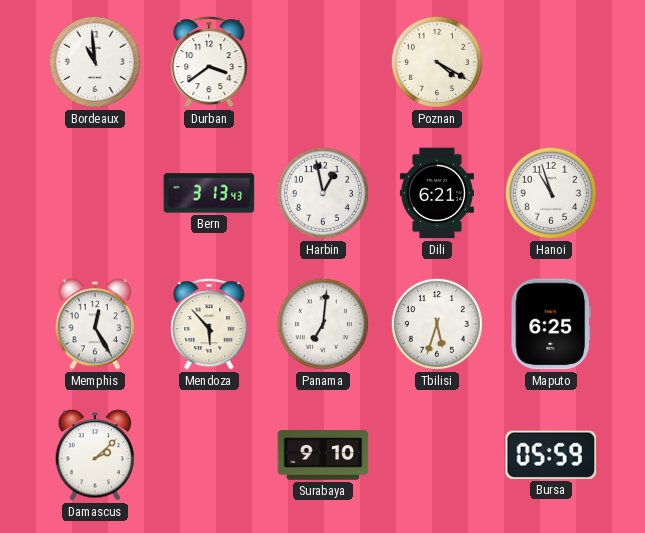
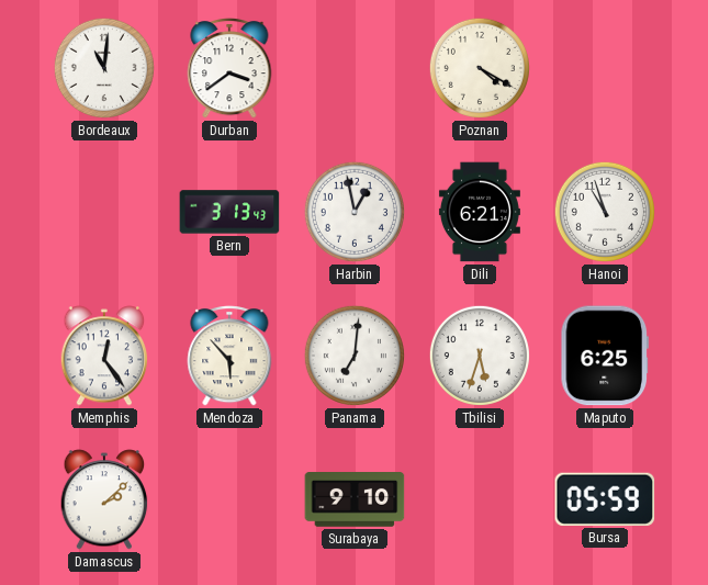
Bordeaux: 10:59 -> 11:01
Memphis: 12:25 -> 12:24
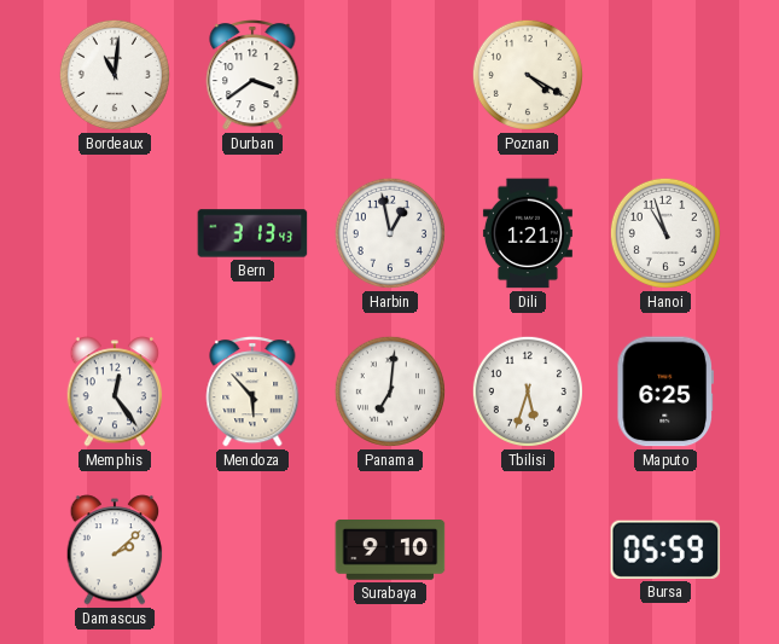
Dili: 6:21 -> 1:21
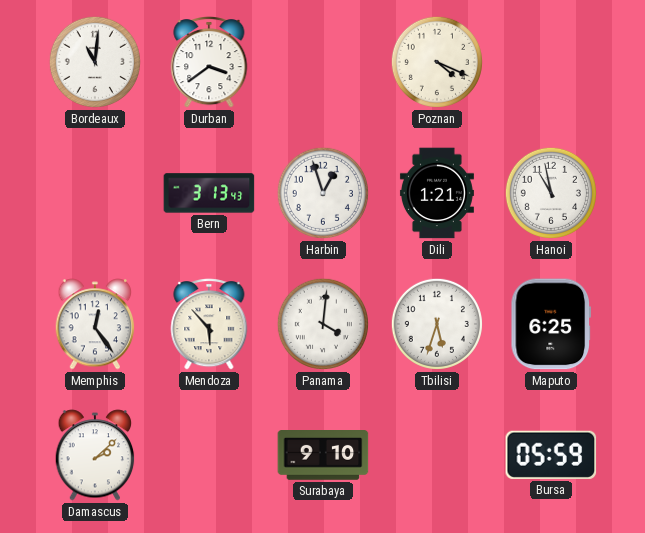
Poznan: 4:20 -> 4:19
Harbin: 12:58 -> 12:57
Hanoi: 10:57 -> 10:58
Panama: 7:01 -> 4:01
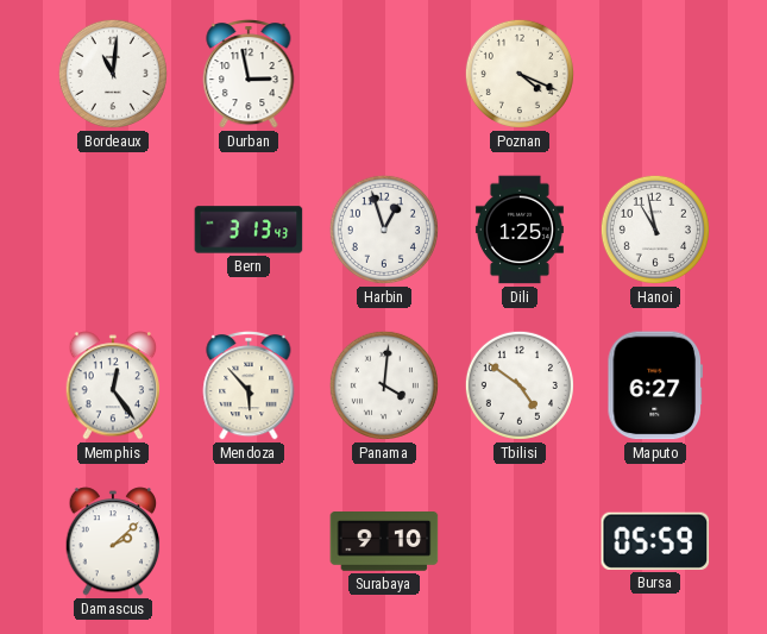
Durban: 3:39 -> 2:58
Dili: 1:21 -> 1:25
Tbilisi: 5:33 -> 4:51
Maputo: 6:25 -> 6:27
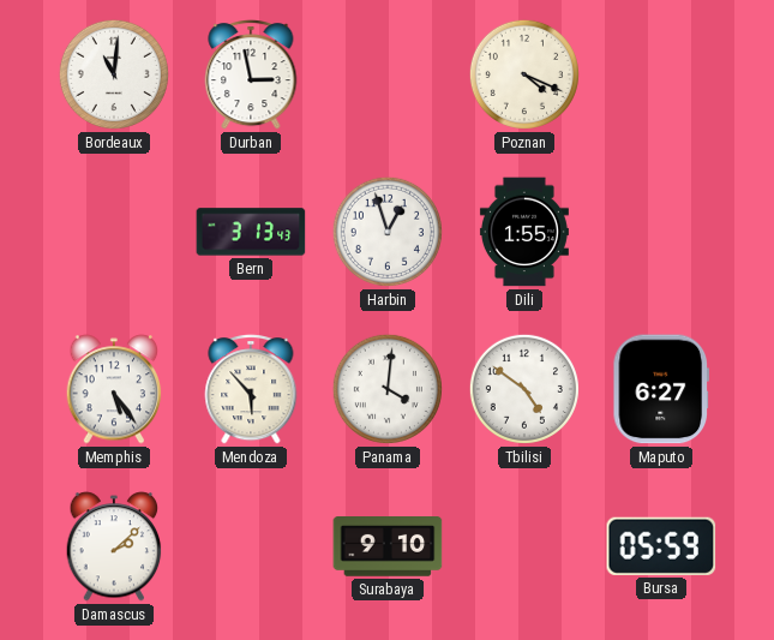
Dili: 1:25 -> 1:55
Hanoi: 10:58 -> none
Memphis: 12:24 -> 5:24
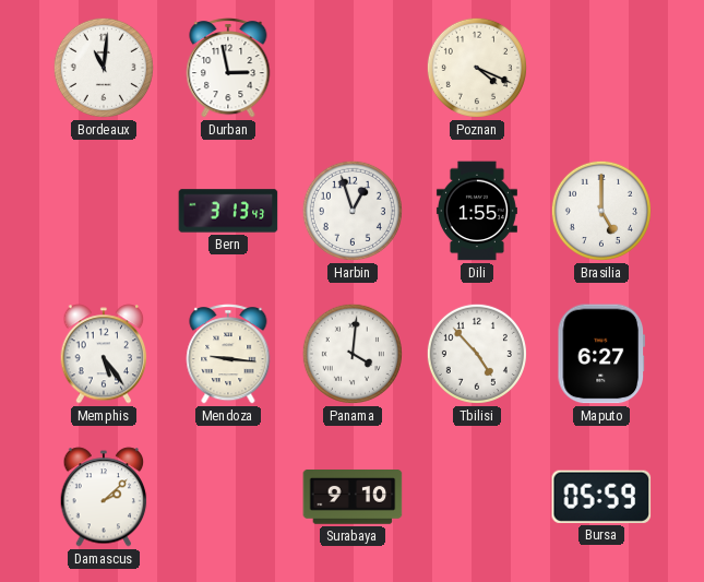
Brasilia: none -> 5:00
Mendoza: 5:53 -> 9:16
Tbilisi: 4:51 -> 4:53
